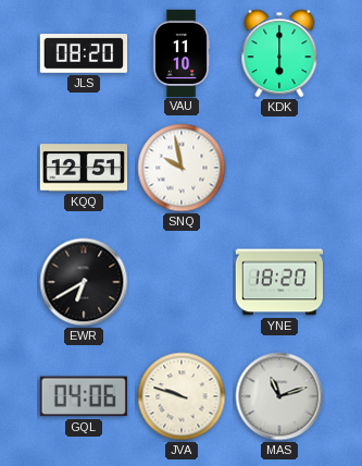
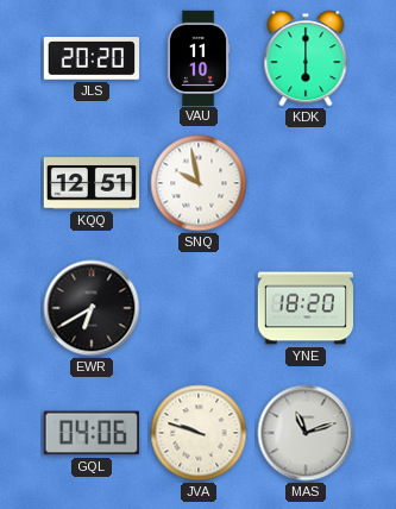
JLS: 08:20 -> 20:20
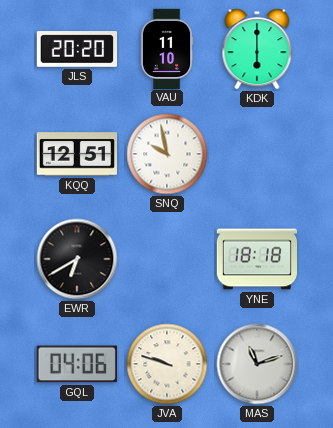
YNE: 18:20 -> 18:18
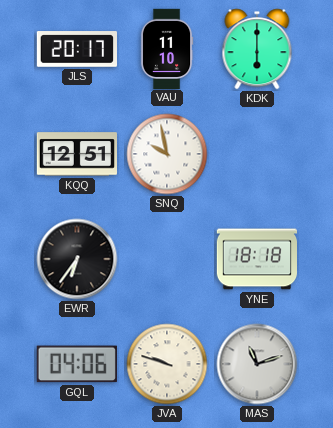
JLS: 20:20 -> 20:17
EWR: 6:40 -> 6:36
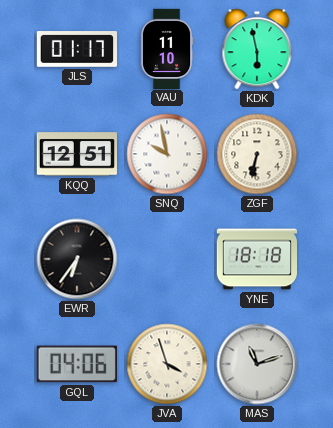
JLS: 20:17 -> 01:17
KDK: 6:00 -> 5:58
ZGF: none -> 6:32
JVA: 9:48 -> 3:57
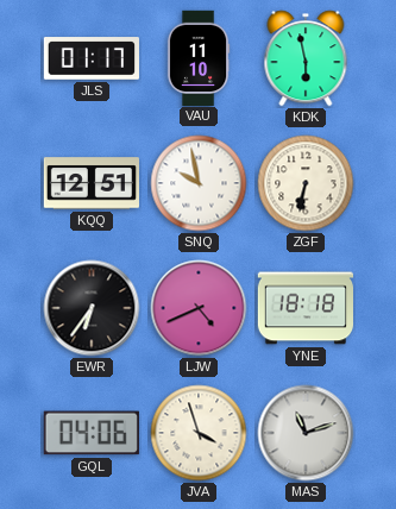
LJW: none -> 4:41
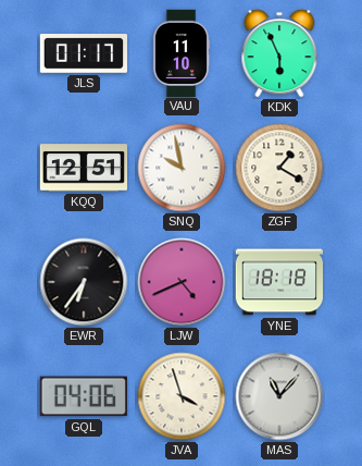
KDK: 5:58 -> 5:56
ZGF: 6:32 -> 1:20
MAS: 11:12 -> 11:07
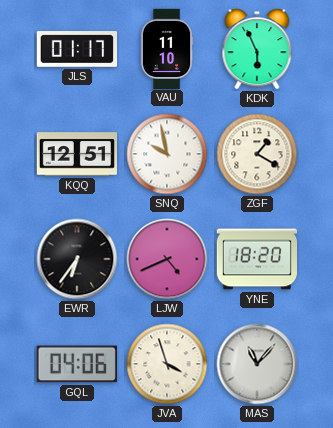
YNE: 18:18 -> 18:20
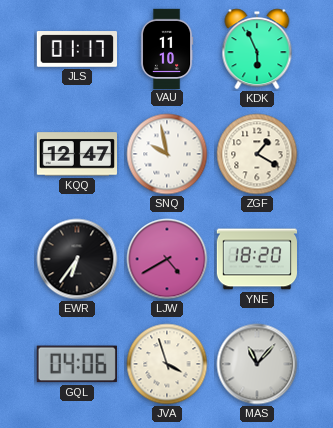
KQQ: 12:51 -> 12:47
LJW: 4:41 -> 4:40
